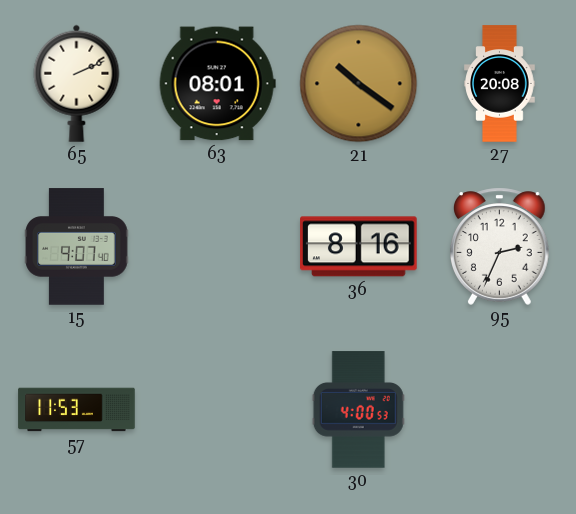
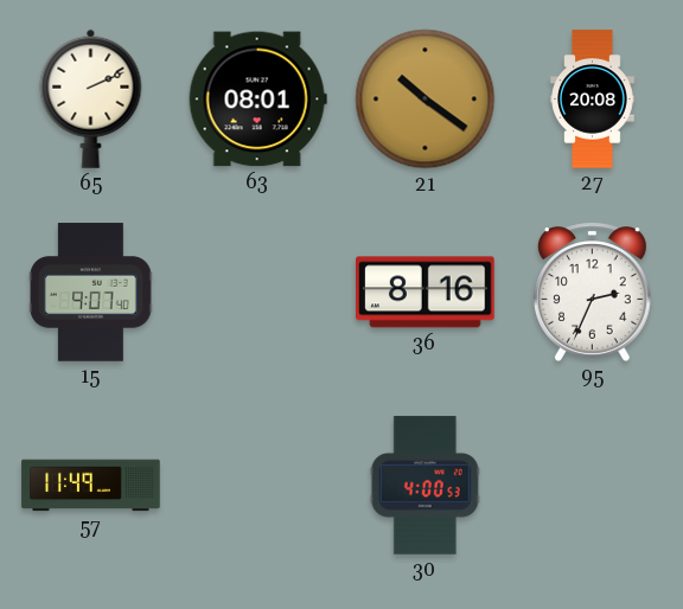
57: 11:53 -> 11:49
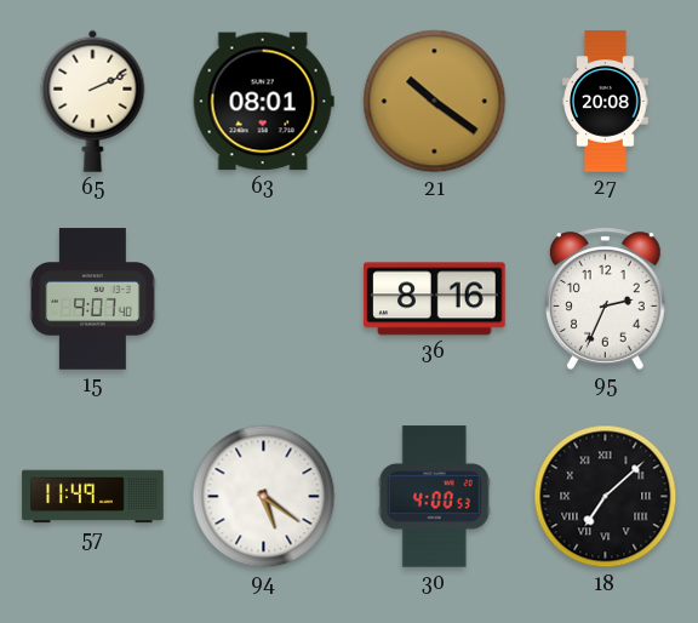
94: none -> 5:21
18: none -> 7:08
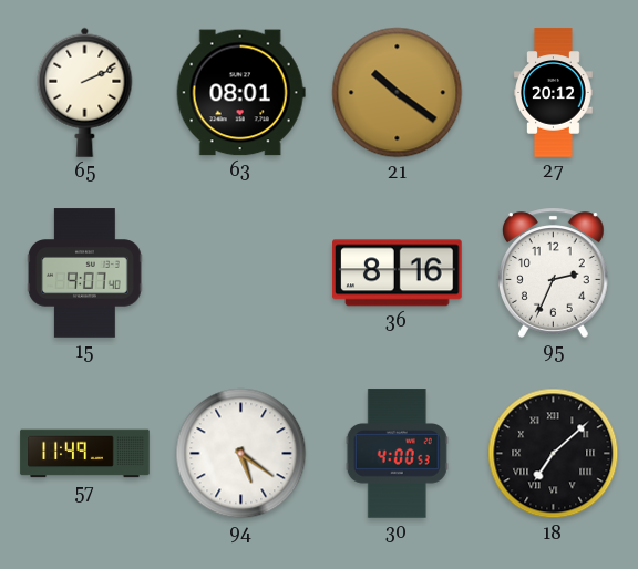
27: 20:08 -> 20:12
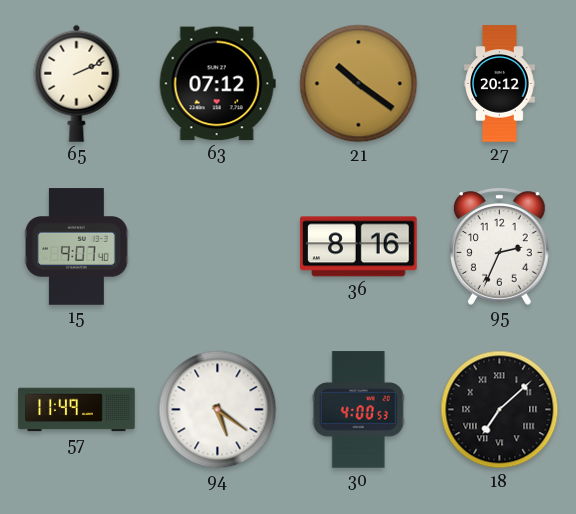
63: 08:01 -> 07:12
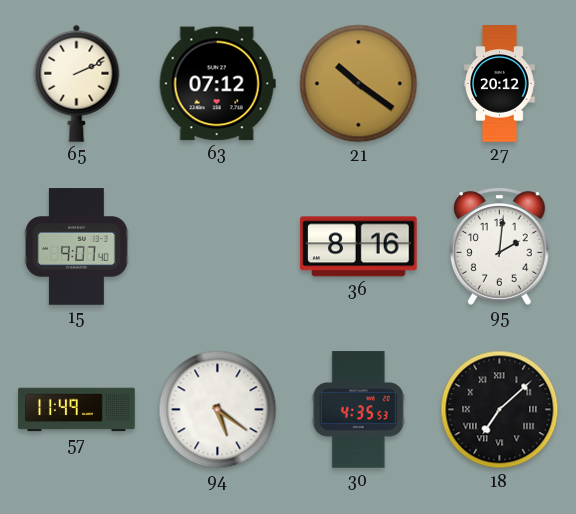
95: 2:34 -> 2:01
30: 4:00 -> 4:35
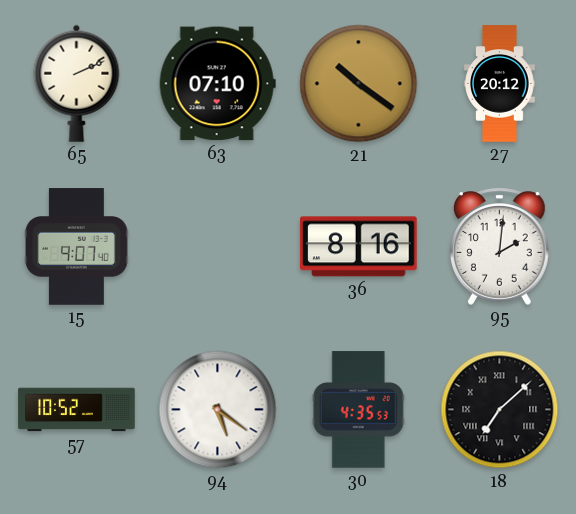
63: 07:12 -> 07:10
57: 11:49 -> 10:52
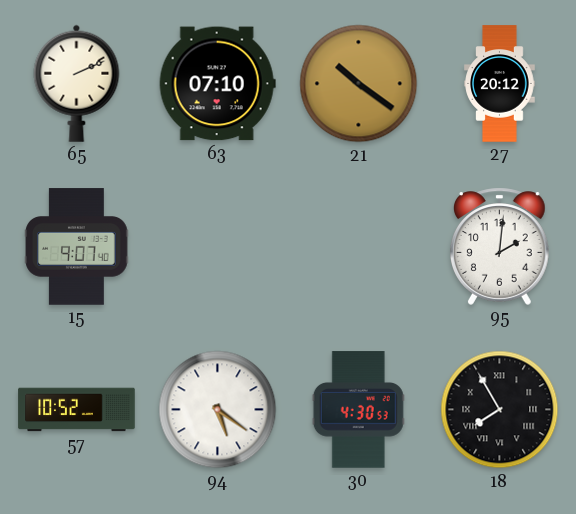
36: 8:16 -> none
30: 4:35 -> 4:30
18: 7:08 -> 7:55
